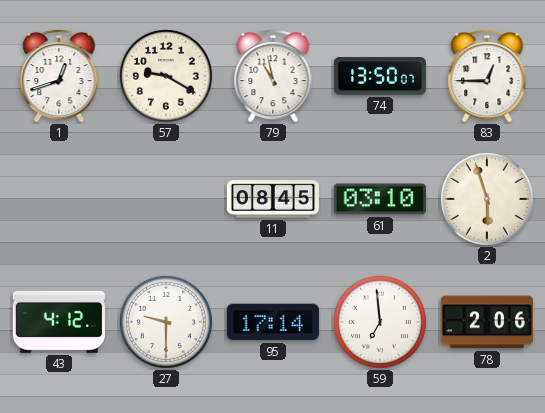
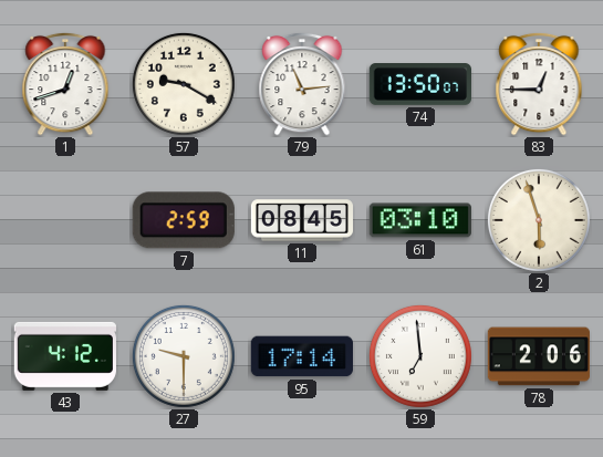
79: 10:58 -> 11:14
7: none -> 2:59
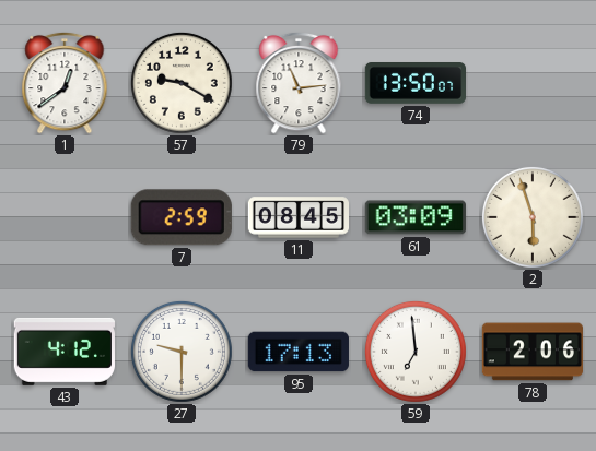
1: 12:42 -> 12:39
83: 12:45 -> none
61: 03:10 -> 03:09
95: 17:14 -> 17:13
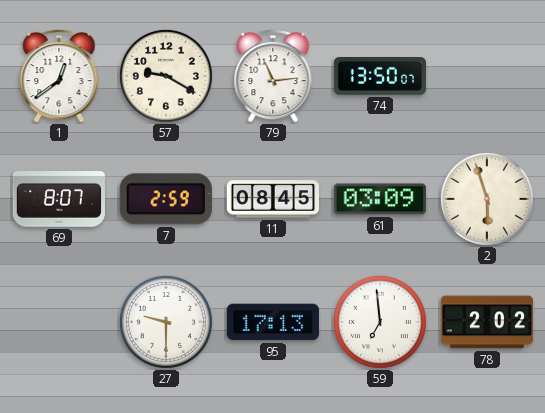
69: none -> 8:07
43: 4:12 -> none
78: 2:06 -> 2:02
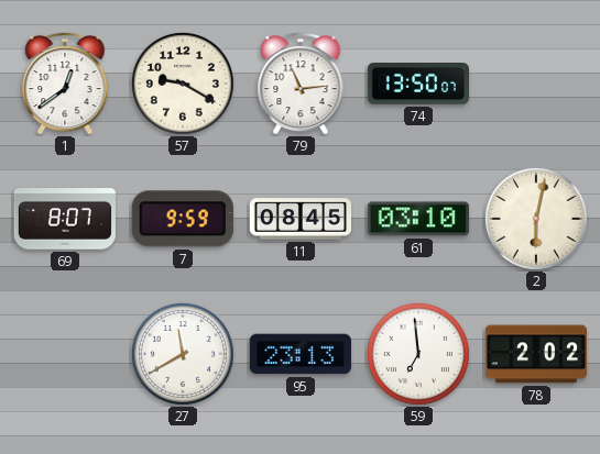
7: 2:59 -> 9:59
61: 03:09 -> 03:10
2: 5:57 -> 6:02
27: 9:30 -> 11:40
95: 17:13 -> 23:13
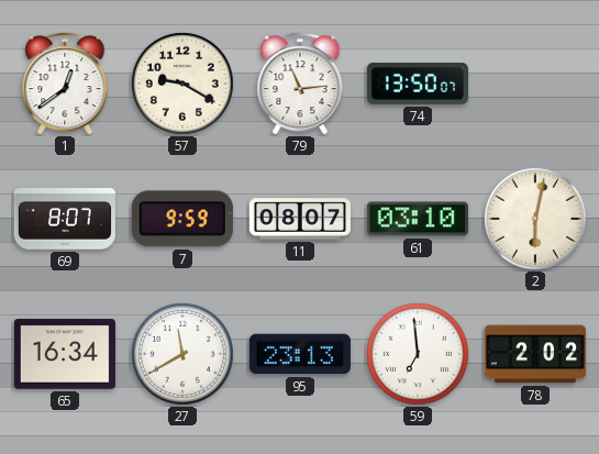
11: 08:45 -> 08:07
65: none -> 16:34
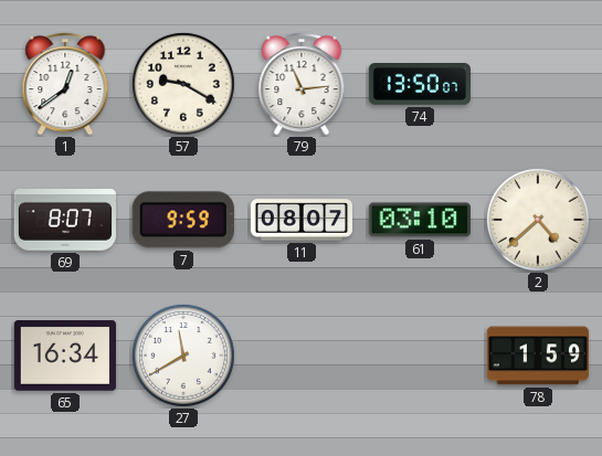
2: 6:02 -> 4:38
95: 23:13 -> none
59: 6:59 -> none
78: 2:02 -> 1:59
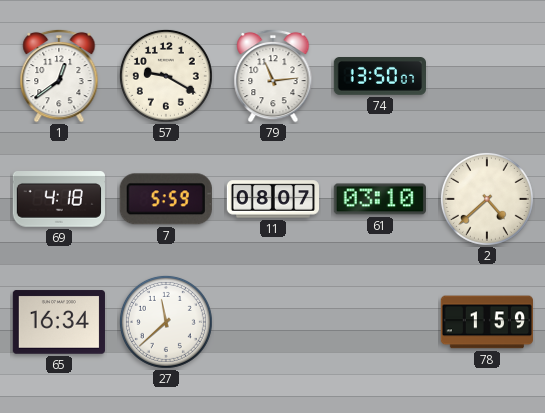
69: 8:07 -> 4:18
7: 9:59 -> 5:59
27: 11:40 -> 11:38
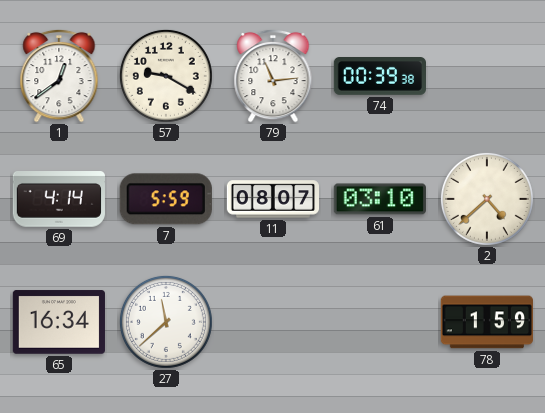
74: 13:50 -> 00:39
69: 4:18 -> 4:14
